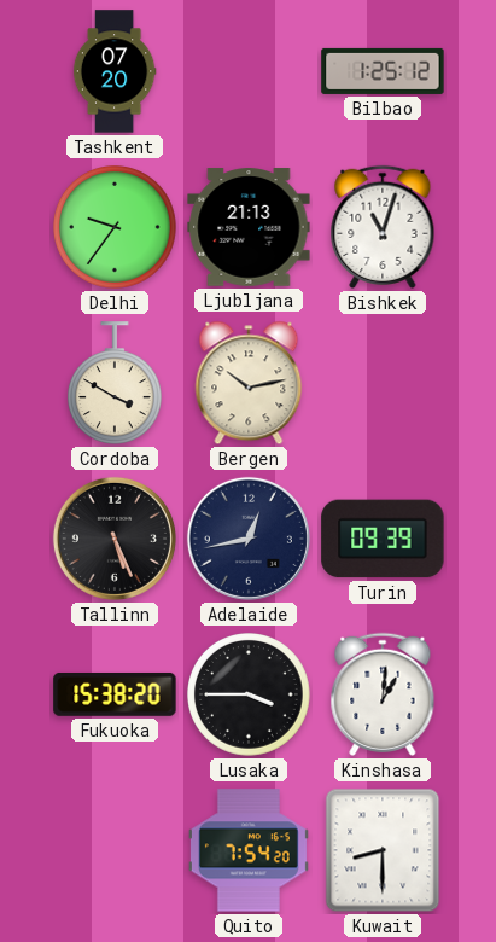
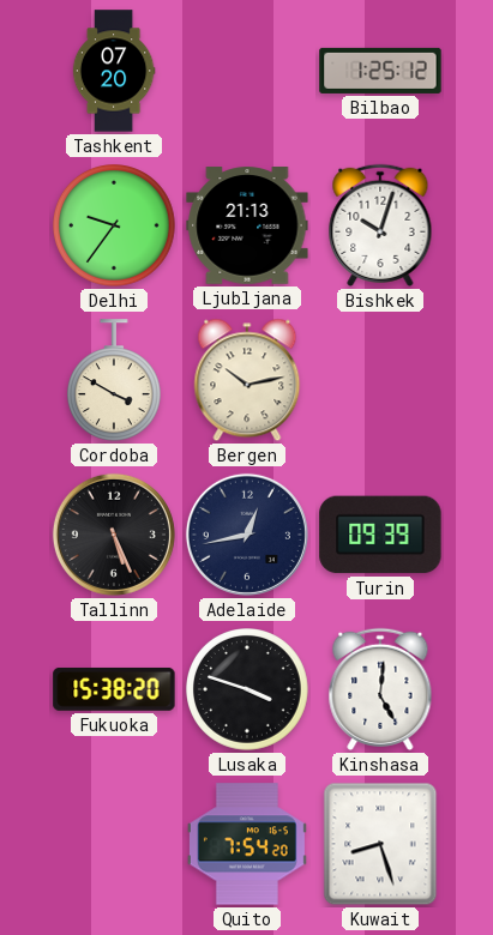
Bishkek: 11:03 -> 10:03
Lusaka: 3:45 -> 3:48
Kinshasa: 1:01 -> 5:01
Kuwait: 8:30 -> 8:27
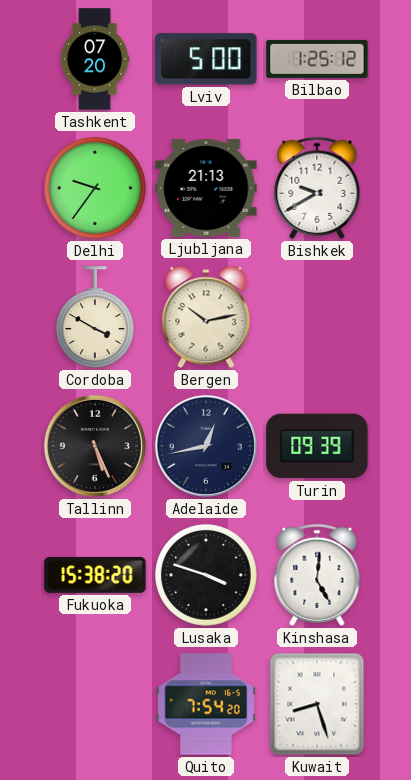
Lviv: none -> 5:00
Bishkek: 10:03 -> 9:40
